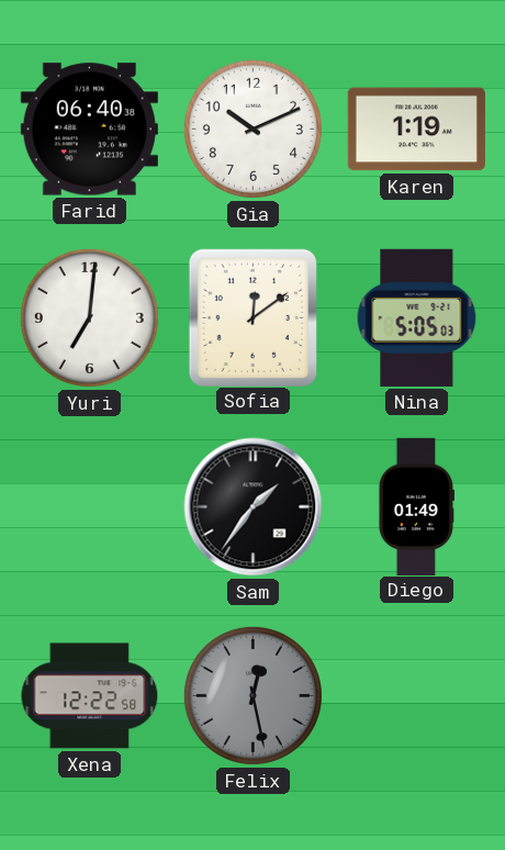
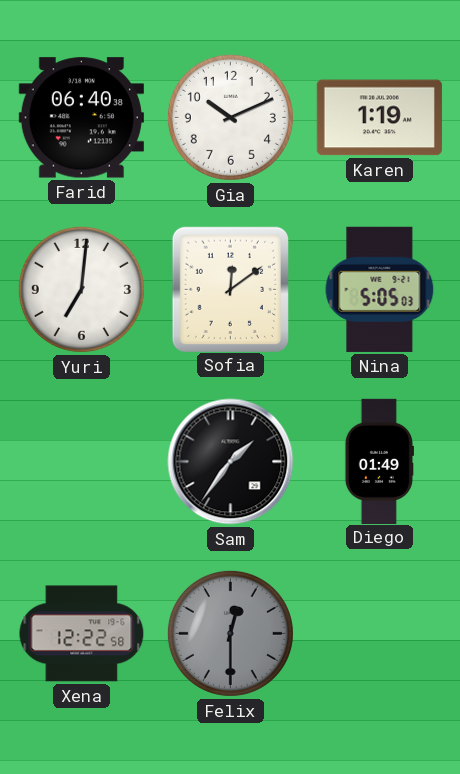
Felix: 12:28 -> 12:30
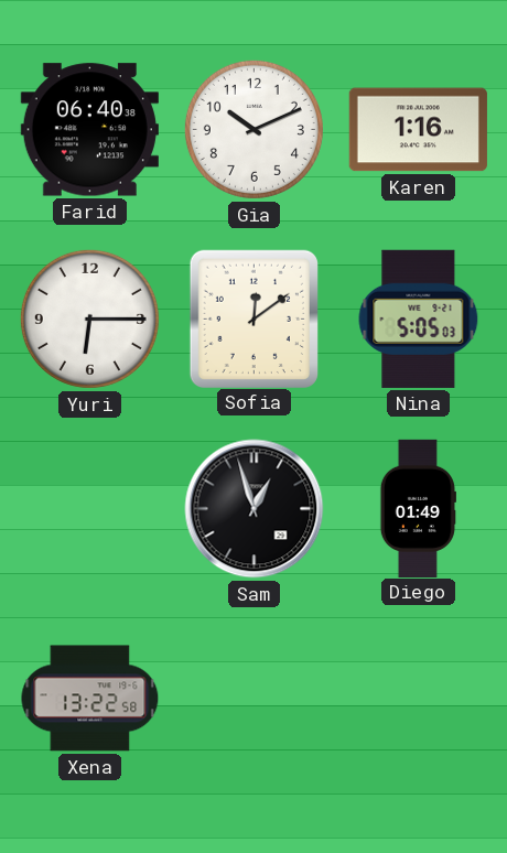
Karen: 1:19 -> 1:16
Yuri: 7:01 -> 6:15
Sam: 1:36 -> 12:57
Xena: 12:22 -> 13:22
Felix: 12:30 -> none
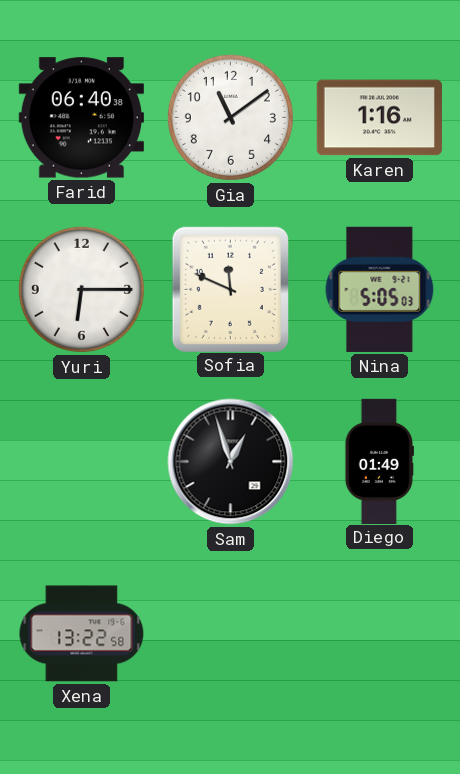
Gia: 10:11 -> 11:09
Sofia: 12:09 -> 11:49
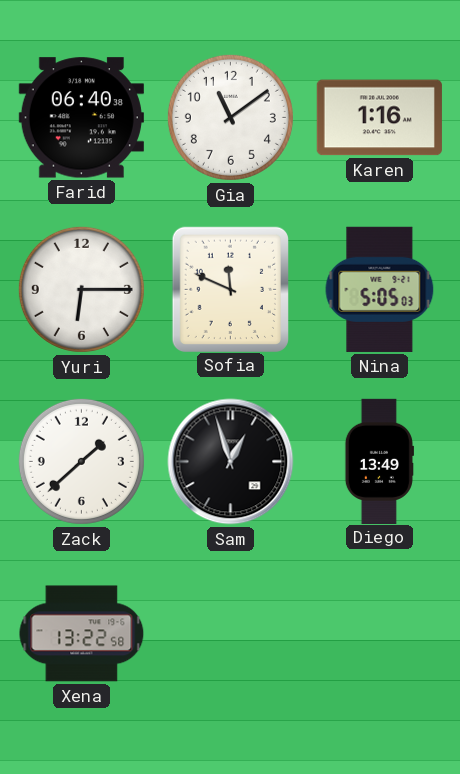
Zack: none -> 1:38
Diego: 01:49 -> 13:49
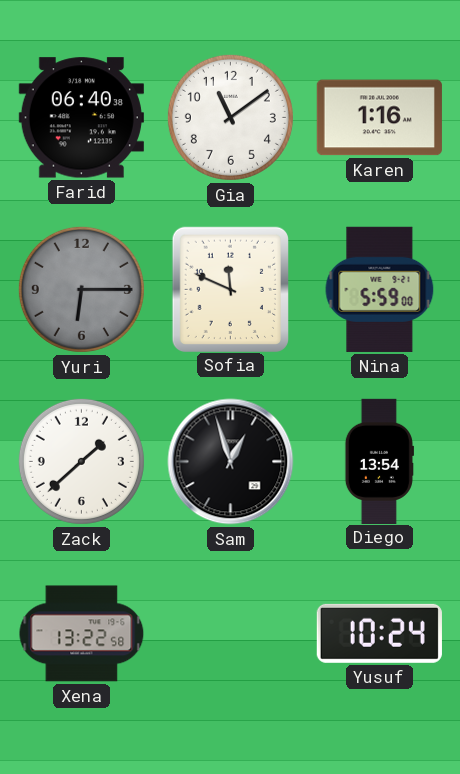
Yuri dial: white -> grey
Nina: 5:05 -> 5:59
Diego: 13:49 -> 13:54
Yusuf: none -> 10:24
